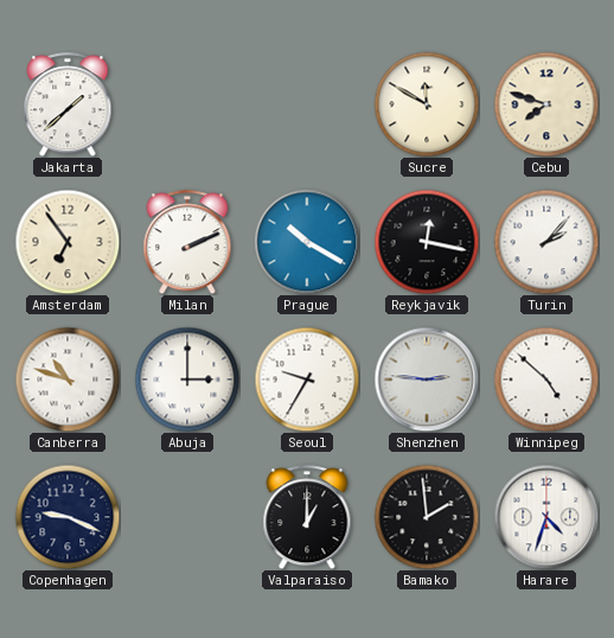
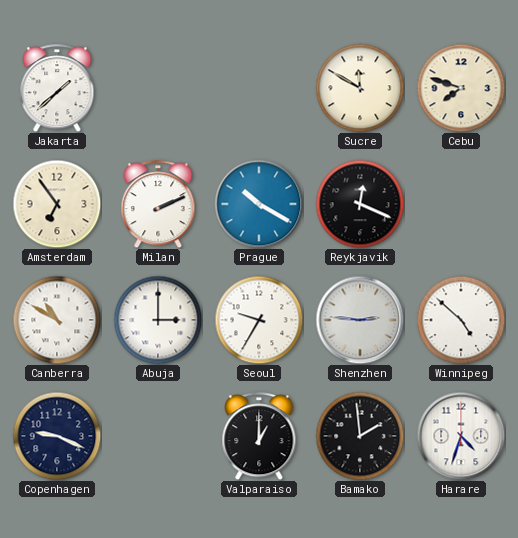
Reykjavik: 12:17 -> 12:19
Turin: 2:07 -> none
Canberra: 10:48 -> 10:50
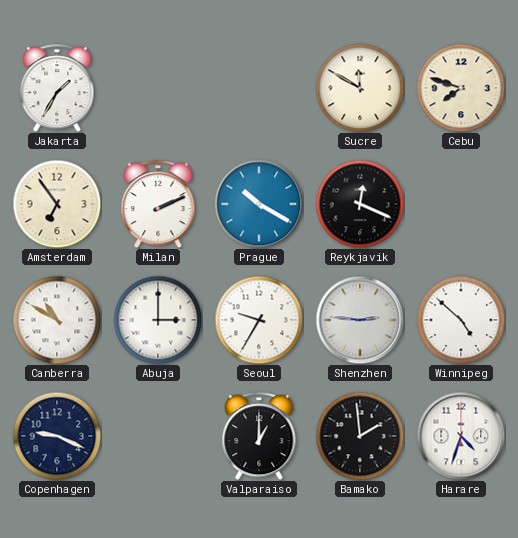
Jakarta: 1:38 -> 1:35
